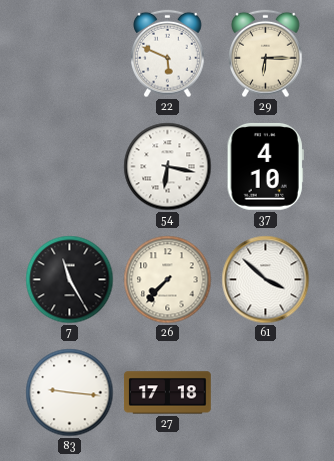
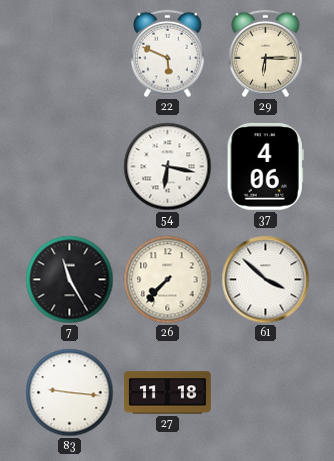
37: 4:10 -> 4:06
27: 17:18 -> 11:18
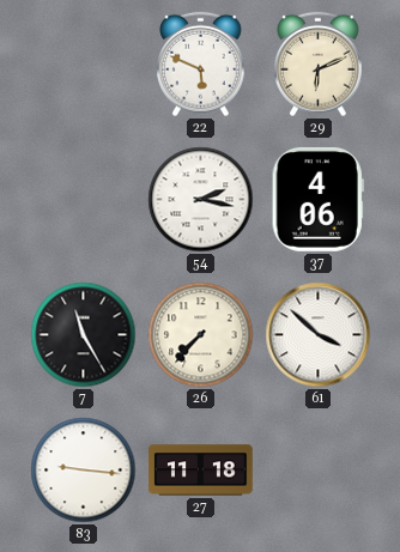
29: 6:15 -> 6:11
54: 6:17 -> 2:17
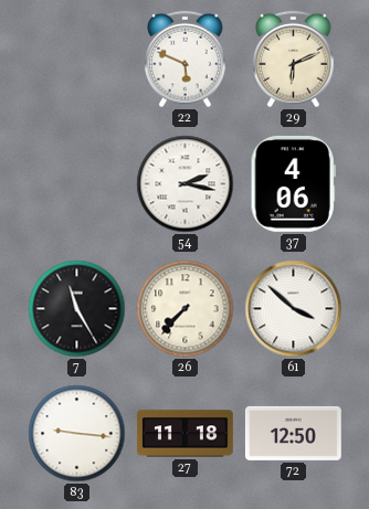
72: none -> 12:50
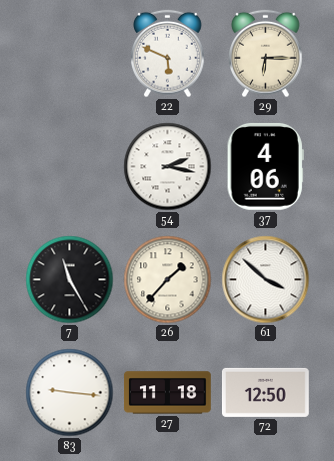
29: 6:11 -> 6:15
26: 7:37 -> 1:37
